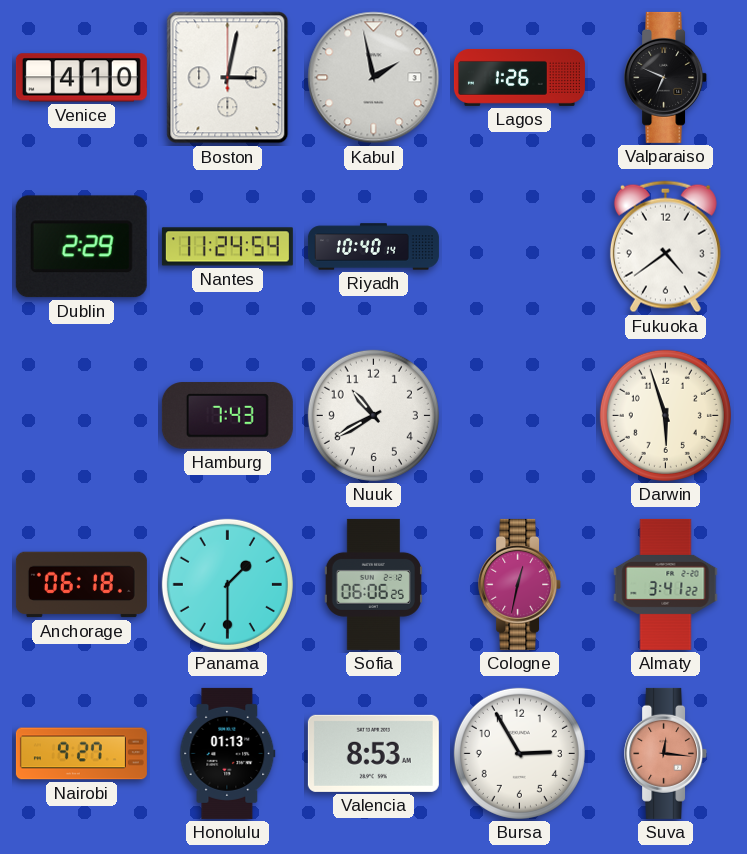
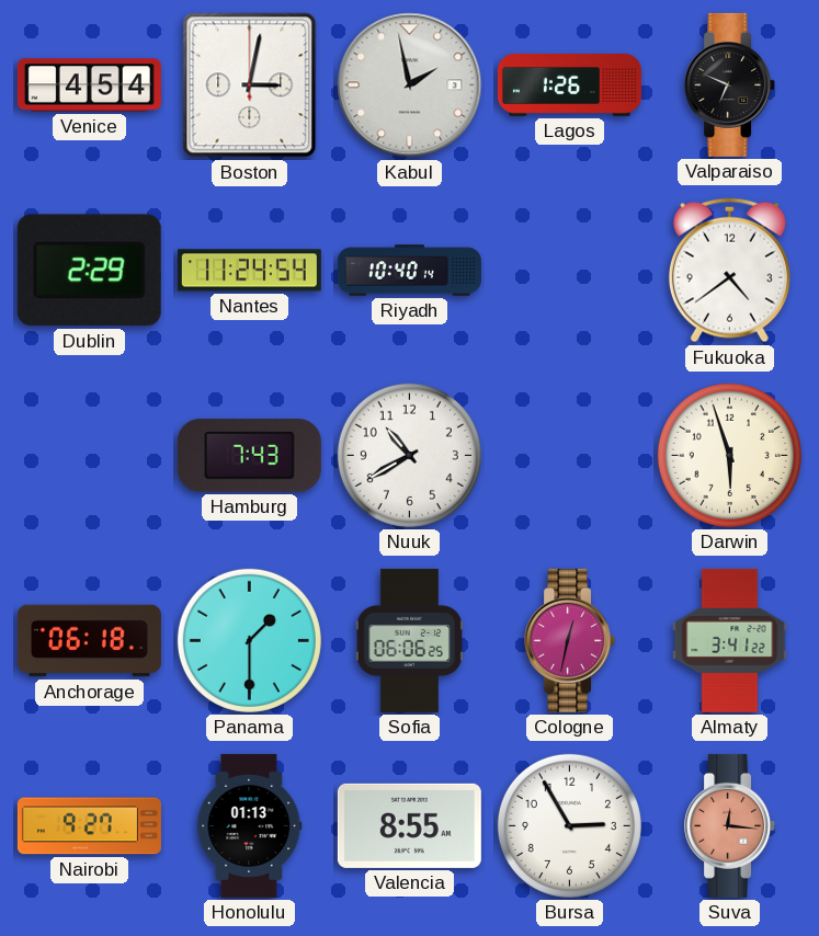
Venice: 4:10 -> 4:54
Valencia: 8:53 -> 8:55
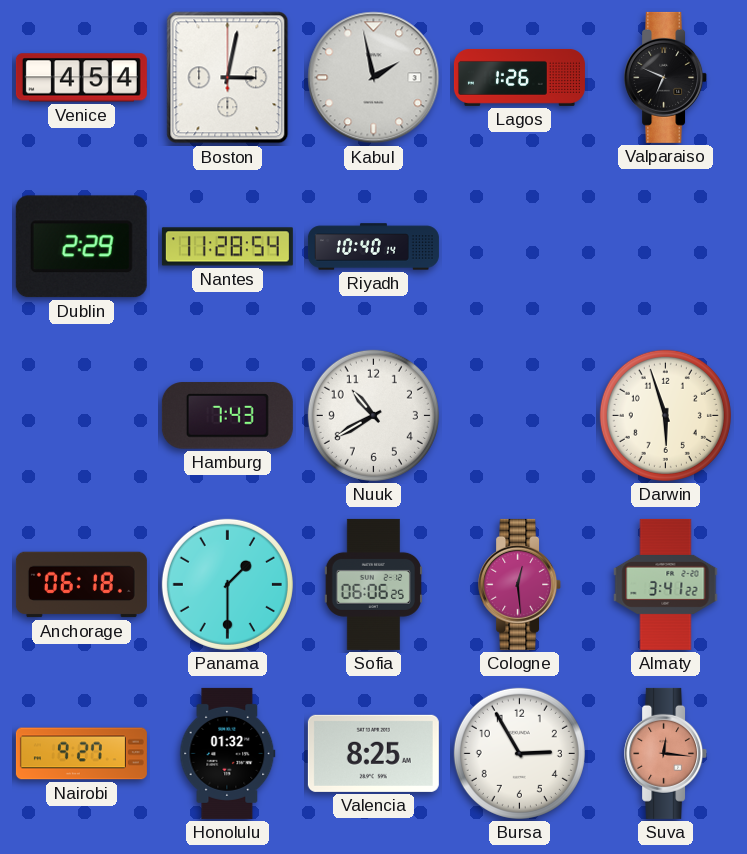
Nantes: 11:24 -> 11:28
Fukuoka: 4:39 -> none
Cologne: 12:32 -> 12:29
Honolulu: 01:13 -> 01:32
Valencia: 8:55 -> 8:25
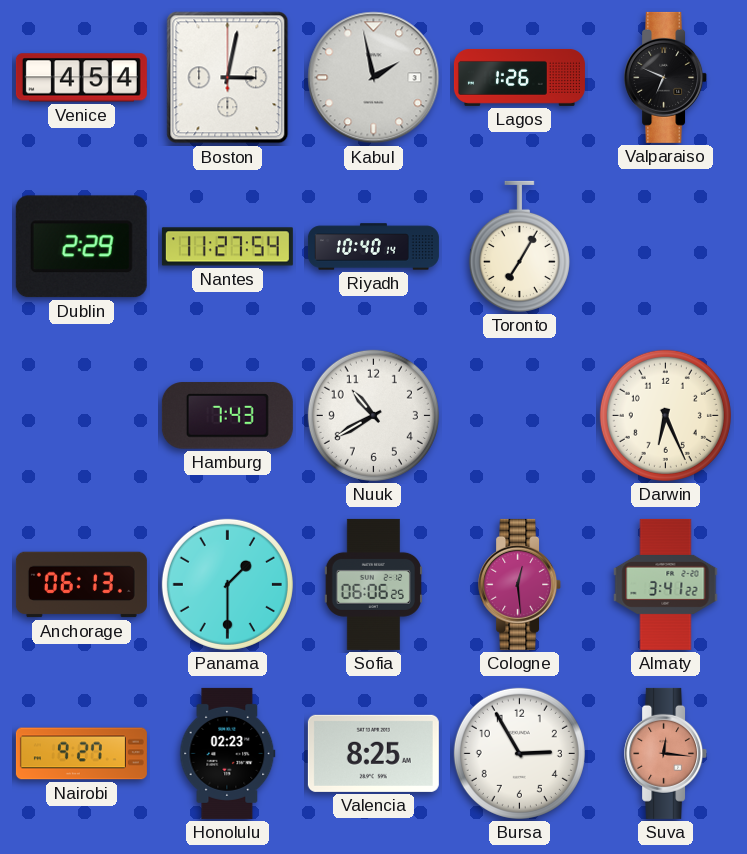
Nantes: 11:28 -> 11:27
Toronto: none -> 7:05
Darwin: 5:57 -> 6:26
Anchorage: 06:18 -> 06:13
Honolulu: 01:32 -> 02:23
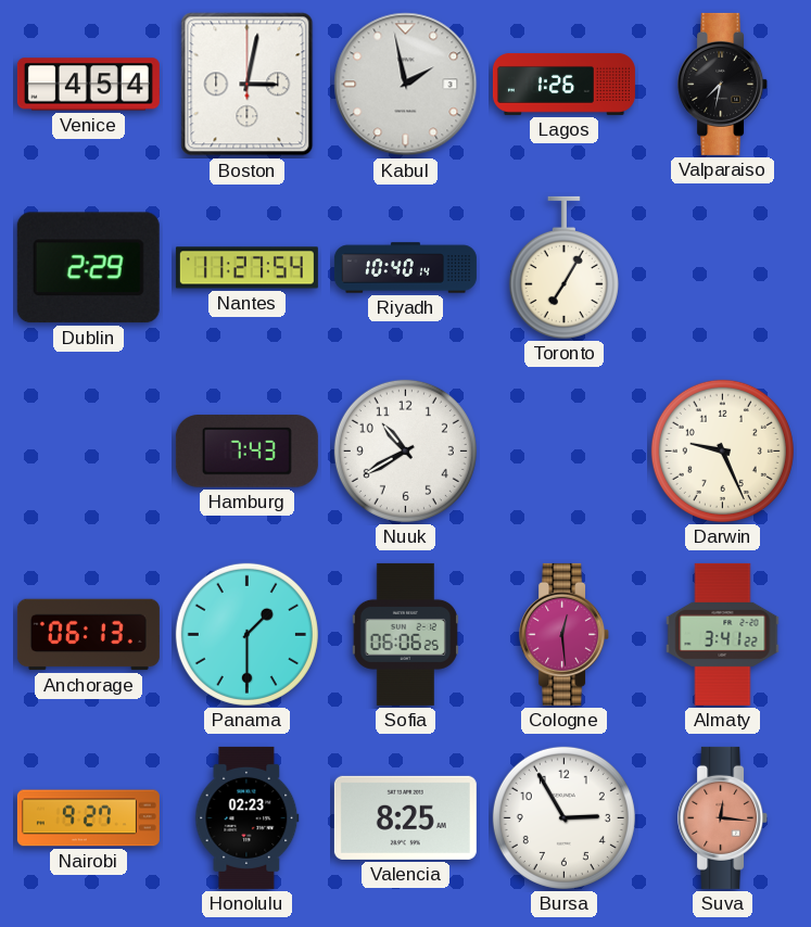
Valparaiso: 6:49 -> 7:32
Darwin: 6:26 -> 9:26
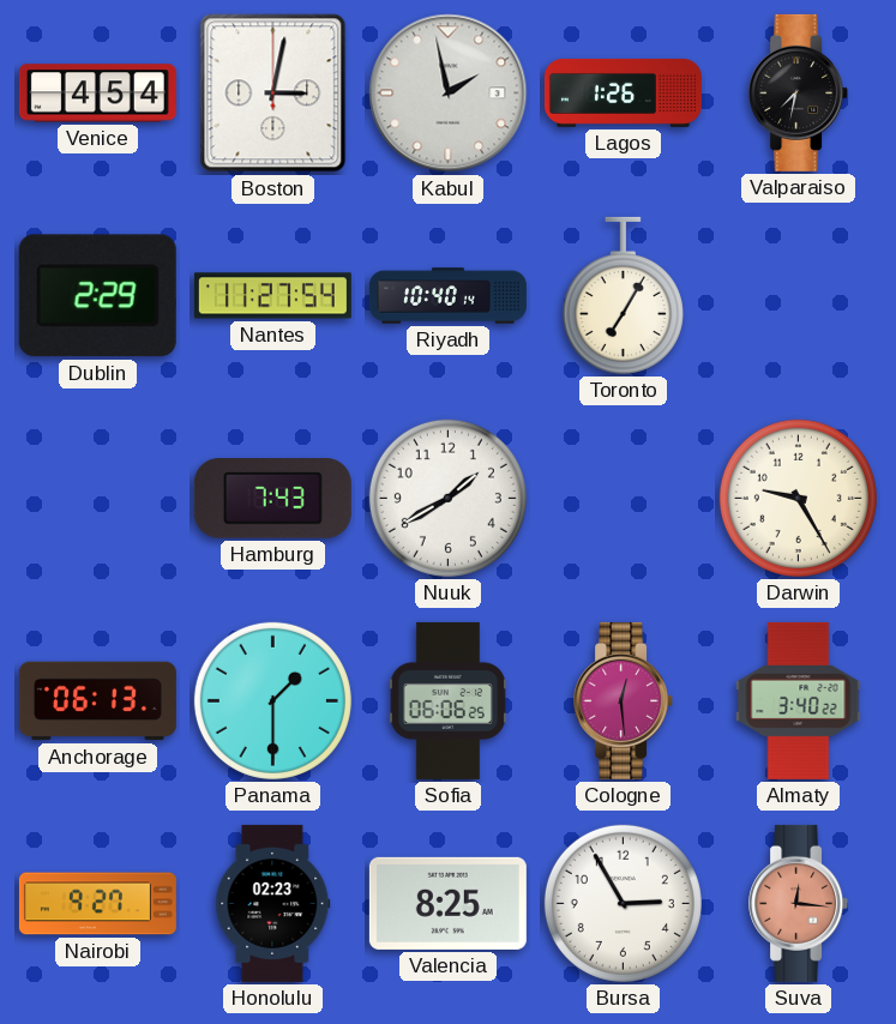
Nuuk: 10:40 -> 1:40
Darwin: 9:26 -> 9:25
Almaty: 3:41 -> 3:40
